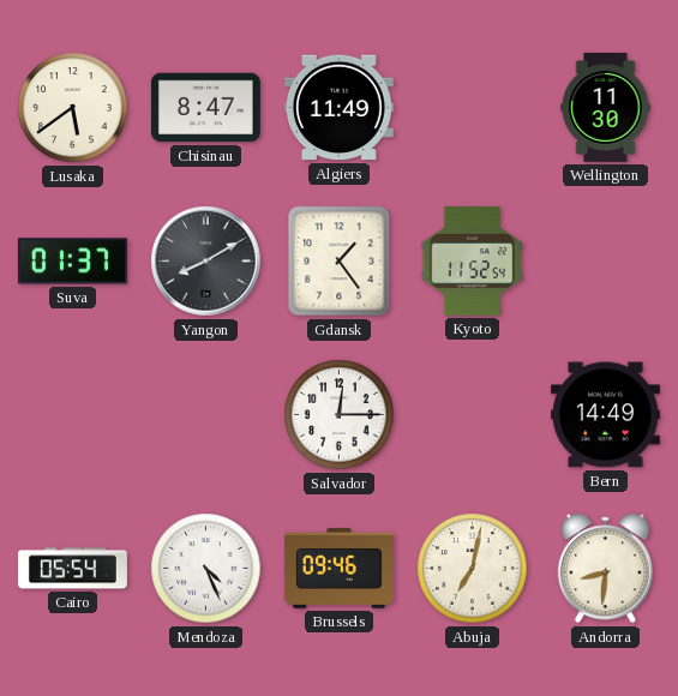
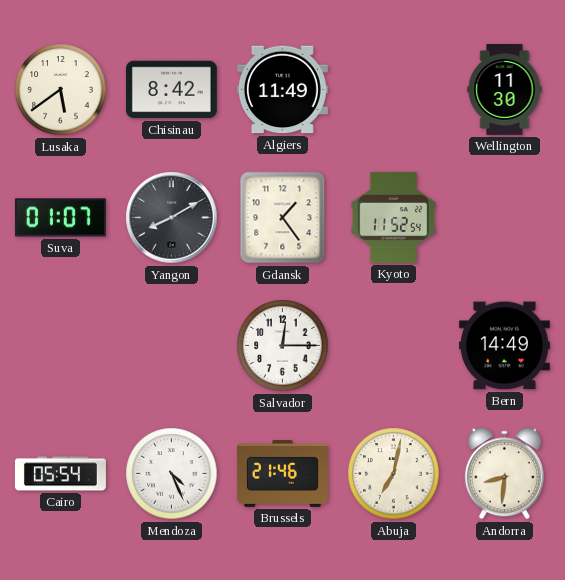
Chisinau: 8:47 -> 8:42
Suva: 01:37 -> 01:07
Brussels: 09:46 -> 21:46
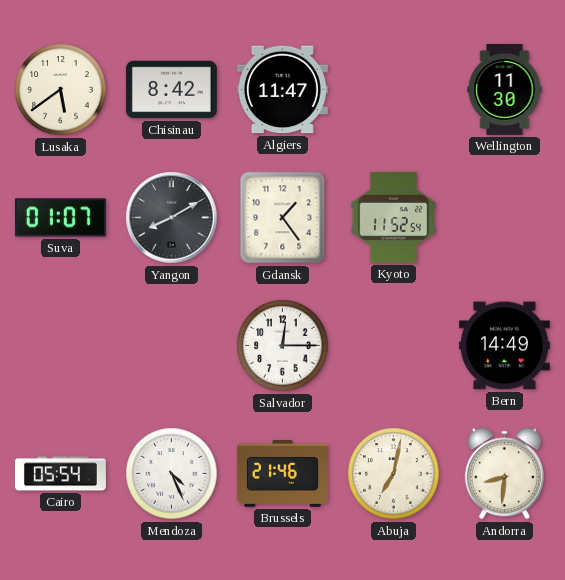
Algiers: 11:49 -> 11:47
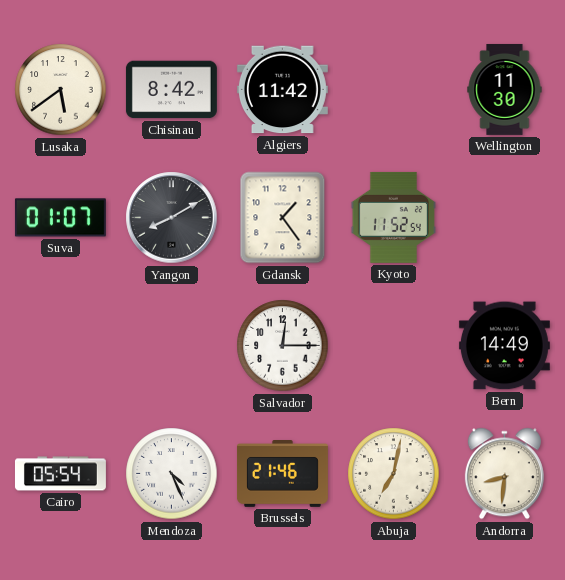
Algiers: 11:47 -> 11:42
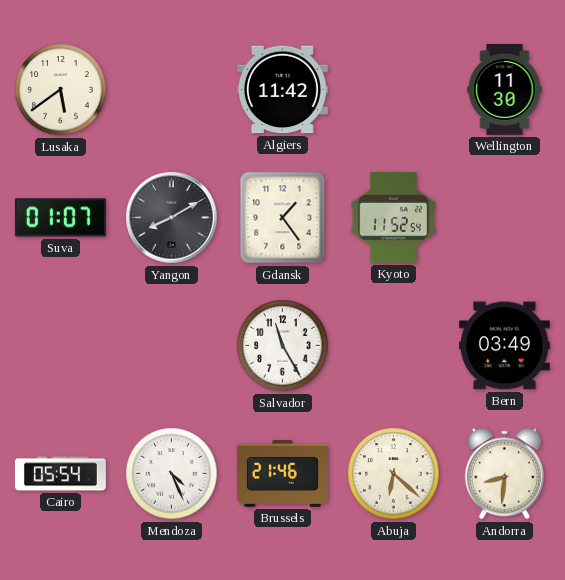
Chisinau: 8:42 -> none
Salvador: 12:15 -> 11:25
Bern: 14:49 -> 03:49
Abuja: 7:02 -> 6:22
